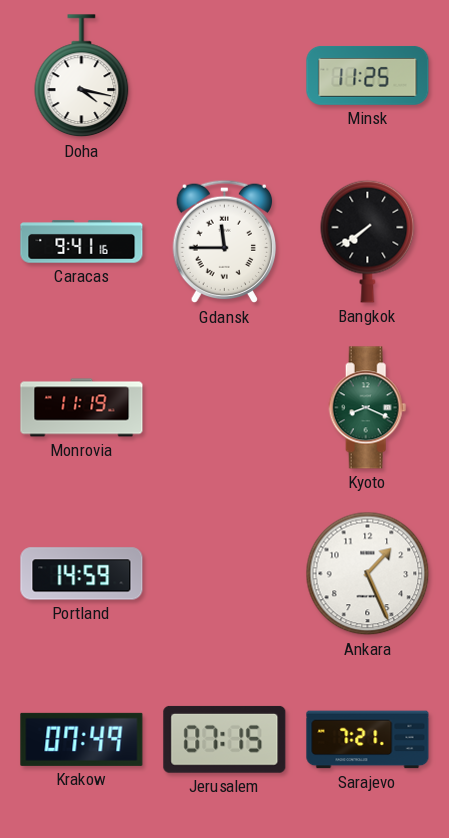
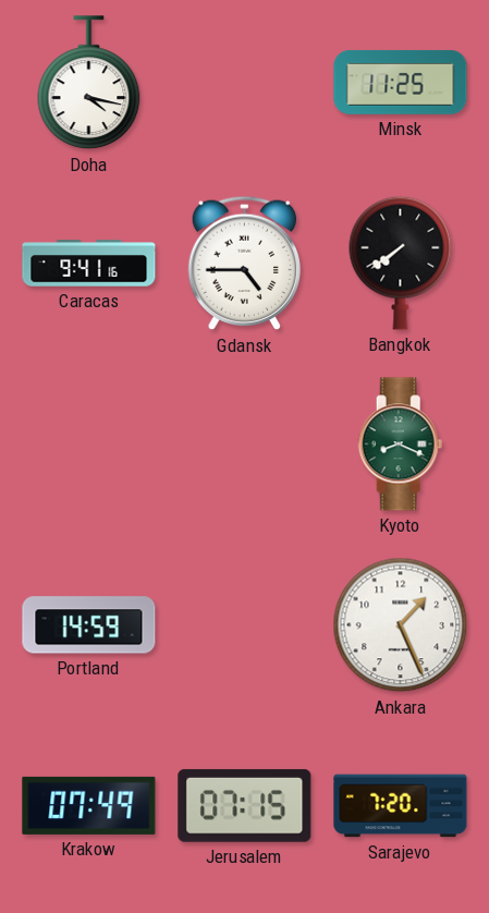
Gdansk: 11:45 -> 4:45
Monrovia: 11:19 -> none
Sarajevo: 7:21 -> 7:20
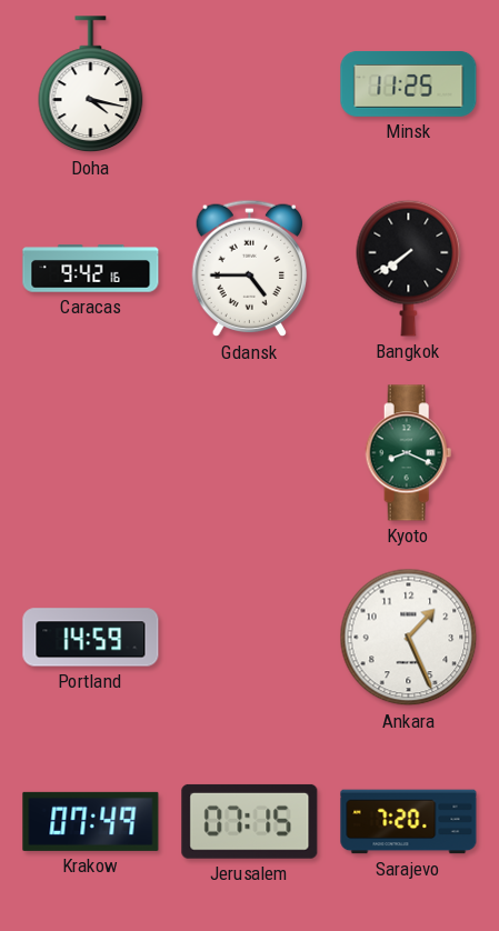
Caracas: 9:41 -> 9:42
